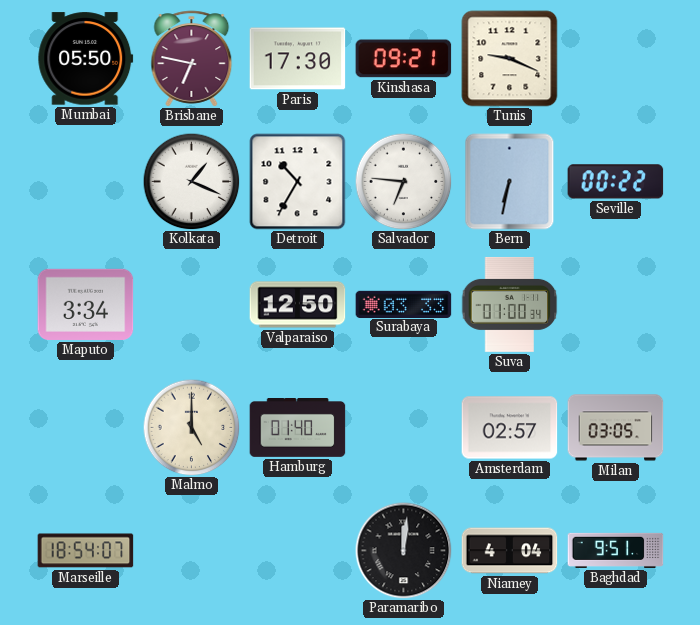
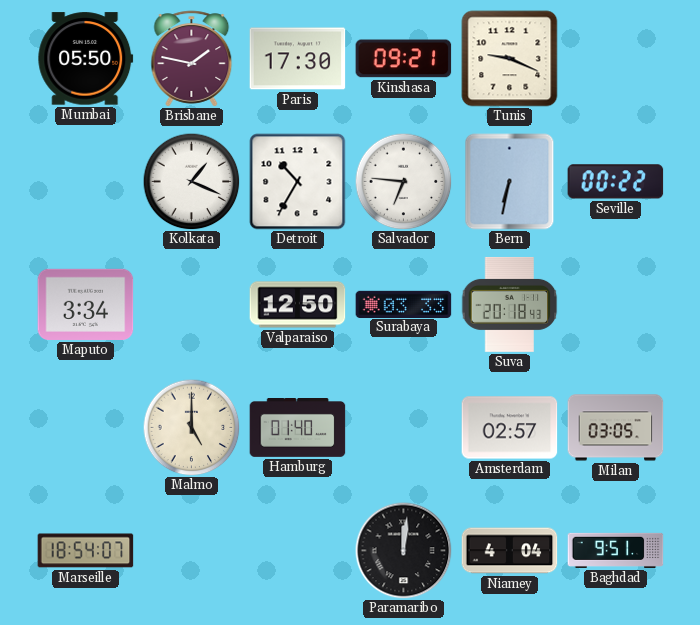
Brisbane: 6:47 -> 1:47
Suva: 01:00 -> 20:18
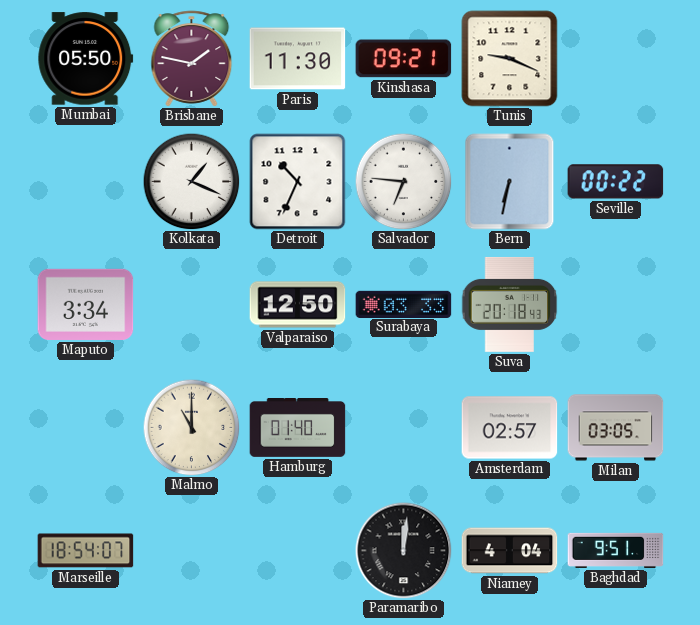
Paris: 17:30 -> 11:30
Detroit: 10:35 -> 10:34
Malmo: 5:00 -> 11:00
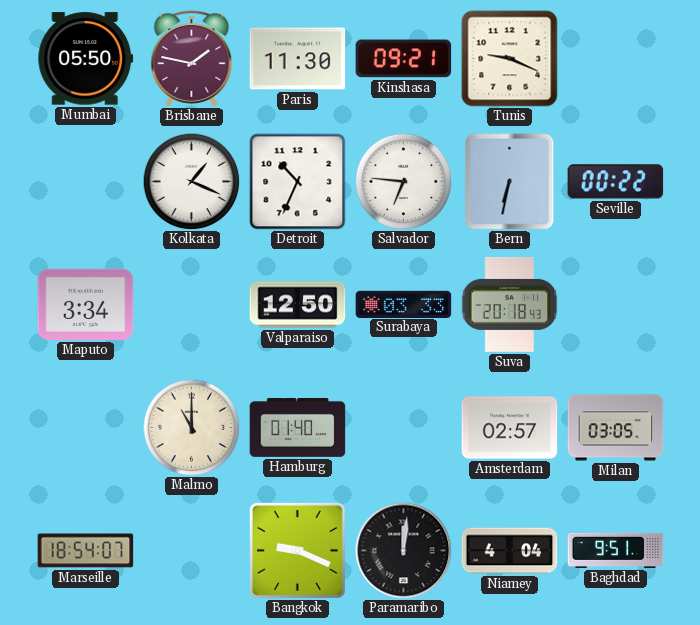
Bangkok: none -> 9:19
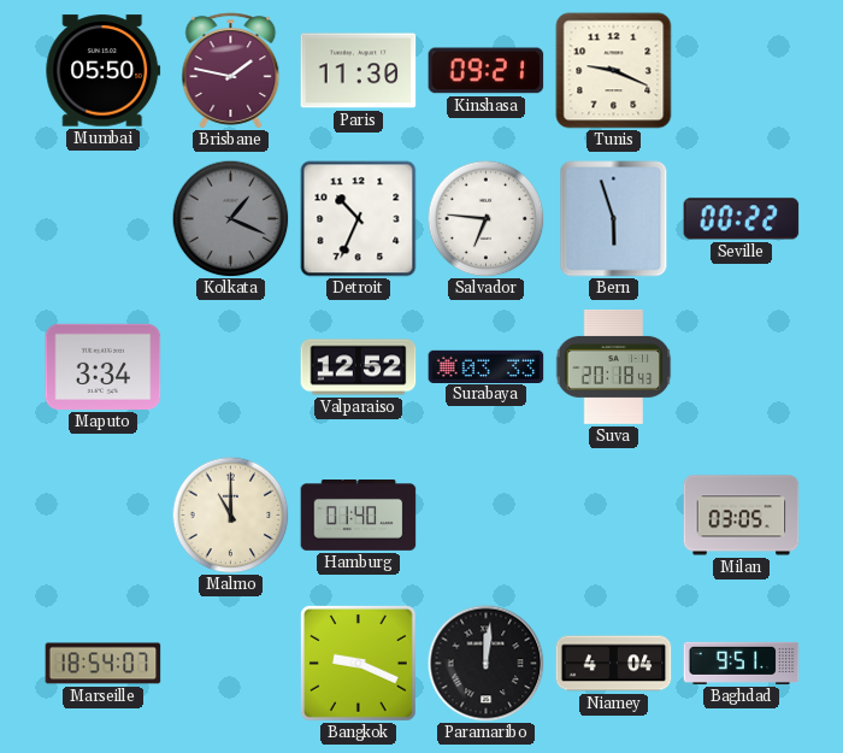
Kolkata dial: white -> grey
Bern: 6:32 -> 5:57
Valparaiso: 12:50 -> 12:52
Amsterdam: 02:57 -> none
